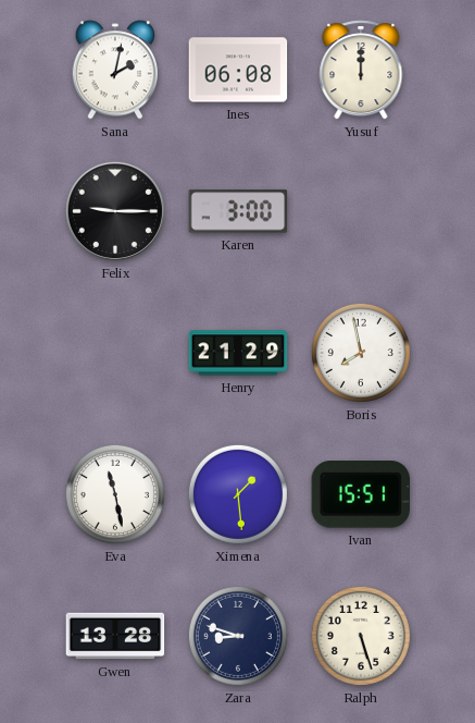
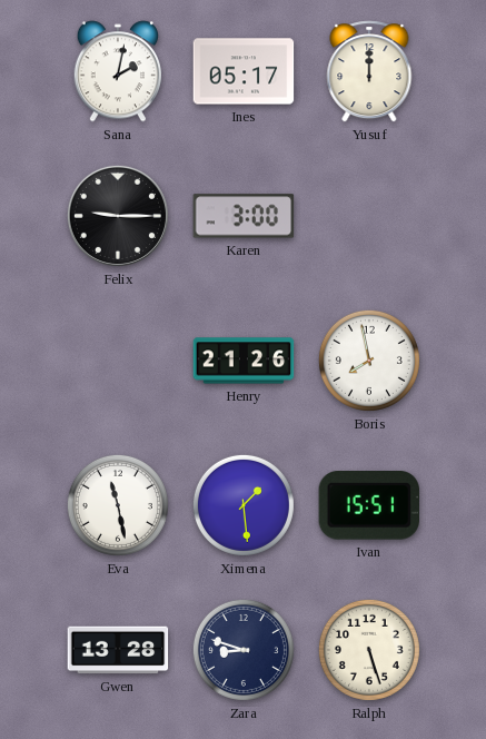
Ines: 06:08 -> 05:17
Henry: 21:29 -> 21:26
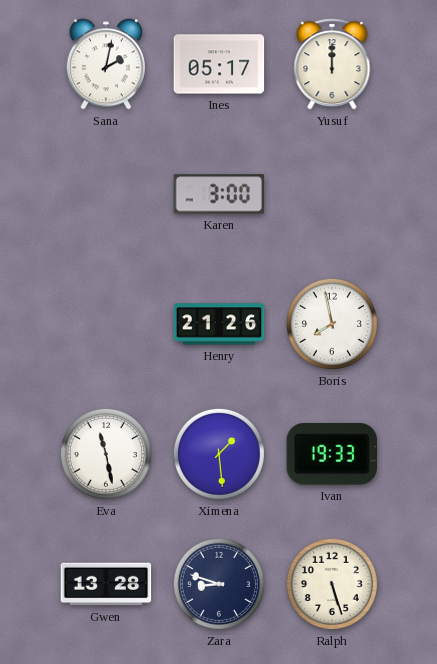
Felix: 9:15 -> none
Ivan: 15:51 -> 19:33
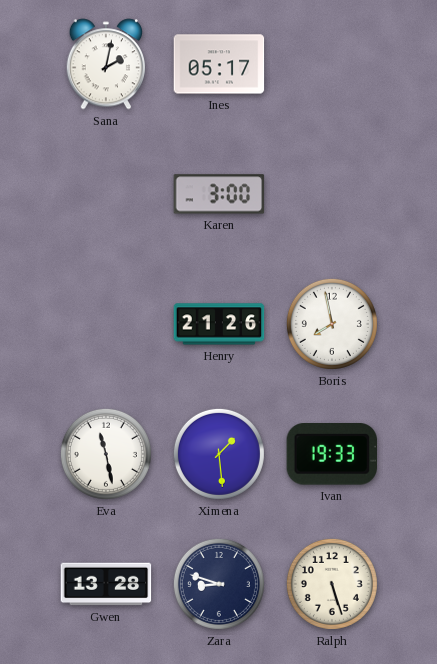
Yusuf: 12:00 -> none
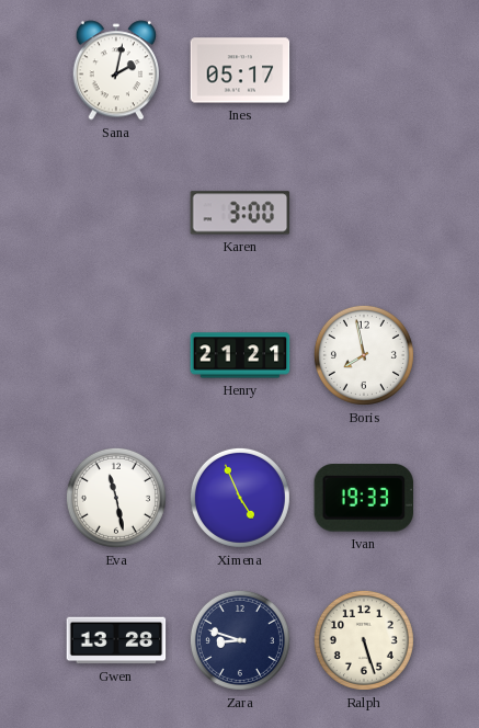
Henry: 21:26 -> 21:21
Ximena: 1:29 -> 4:56
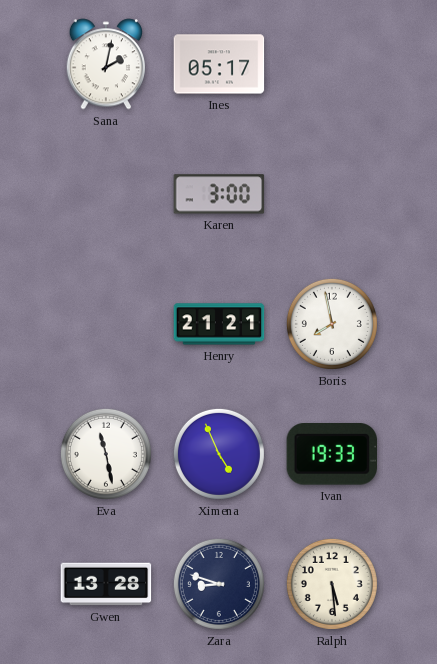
Ralph: 5:27 -> 5:29
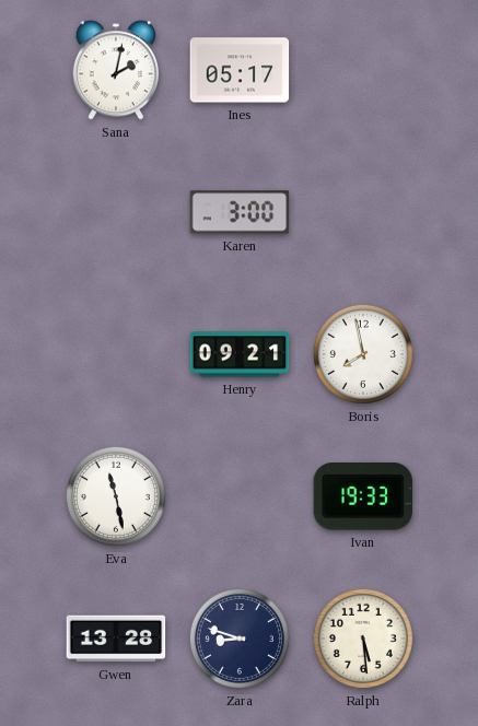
Henry: 21:21 -> 09:21
Ximena: 4:56 -> none
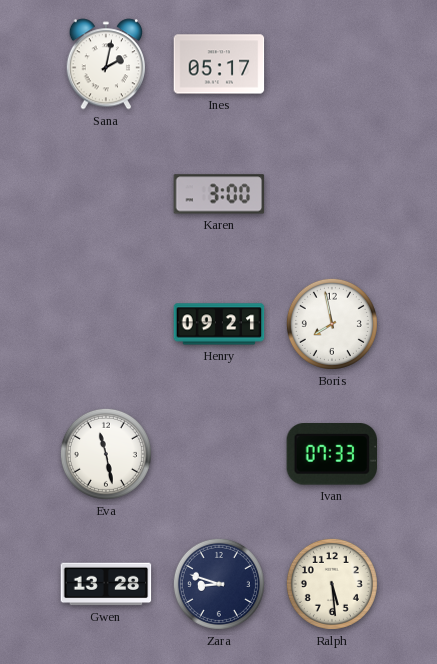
Ivan: 19:33 -> 07:33
